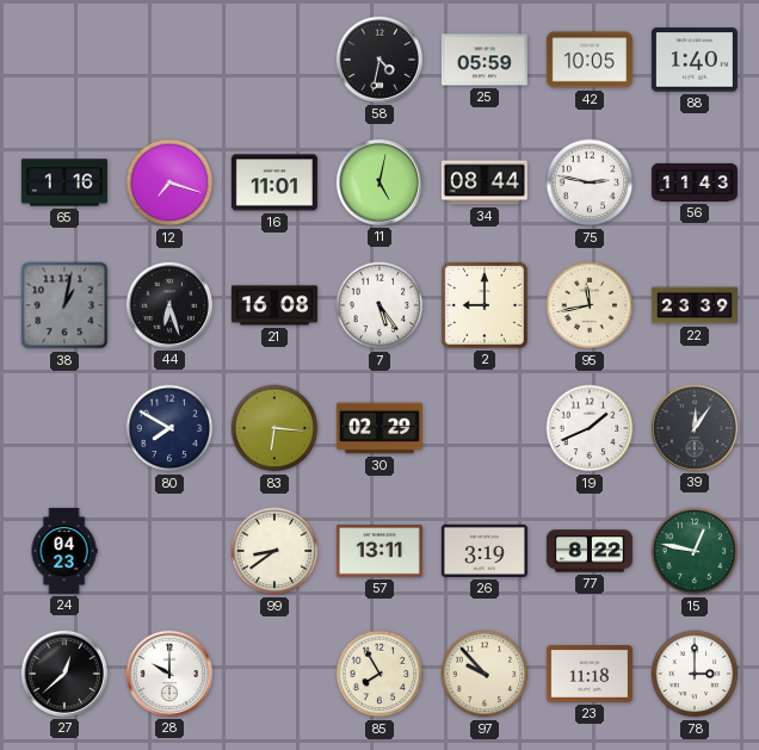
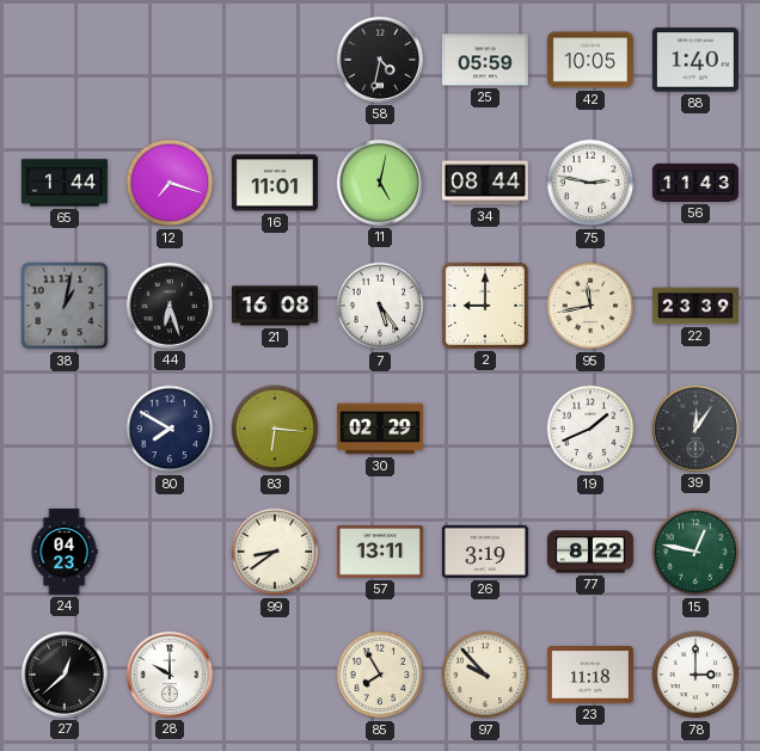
65: 1:16 -> 1:44
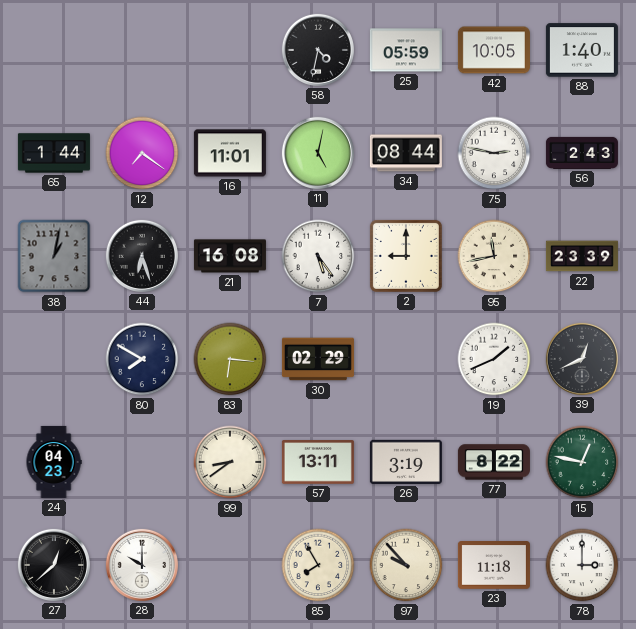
12: 7:18 -> 7:21
56: 11:43 -> 2:43
39: 12:06 -> 12:41
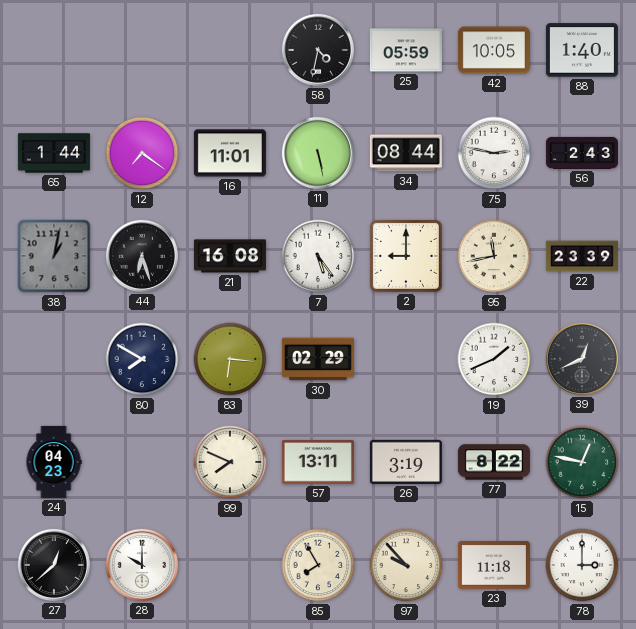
11: 5:02 -> 5:28
99: 8:39 -> 7:49
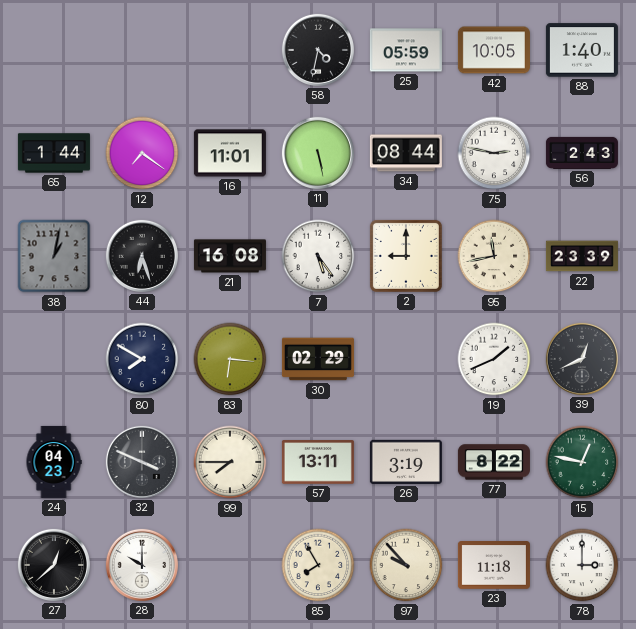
32: none -> 3:49
99: 7:49 -> 7:45
